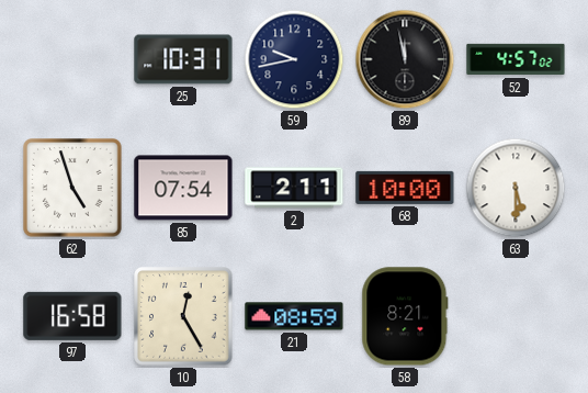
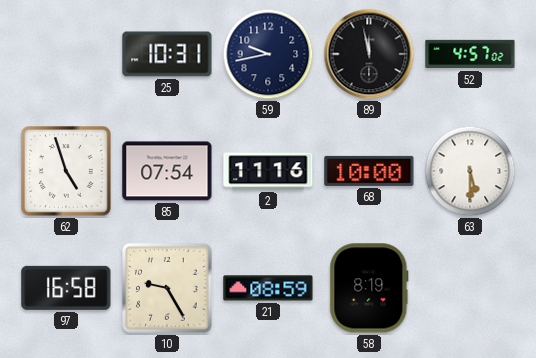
2: 2:11 -> 11:16
10: 12:25 -> 9:25
58: 8:21 -> 8:19
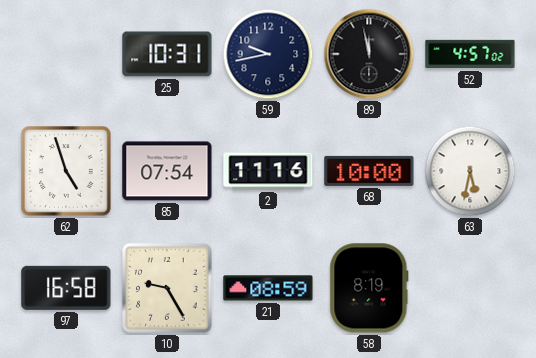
63: 5:30 -> 5:32
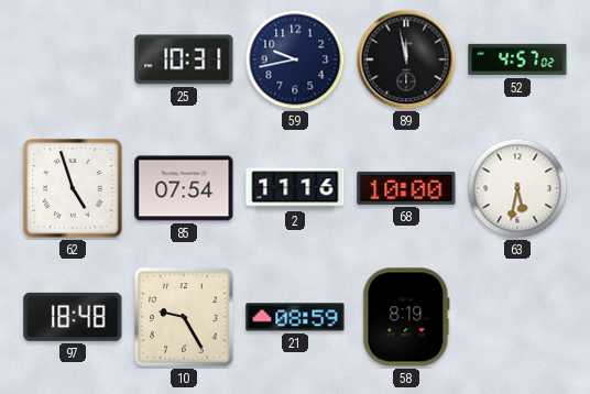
97: 16:58 -> 18:48
